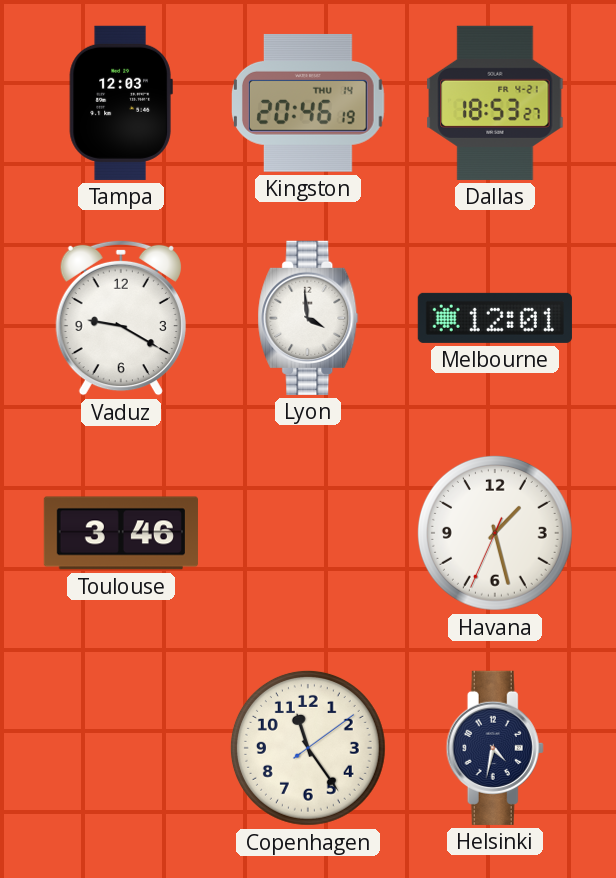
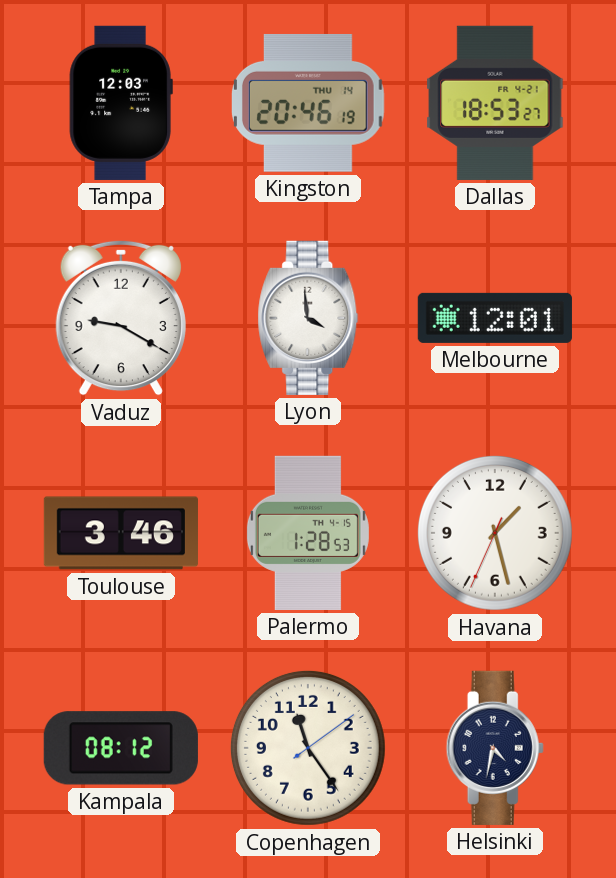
Palermo: none -> 1:28
Kampala: none -> 08:12
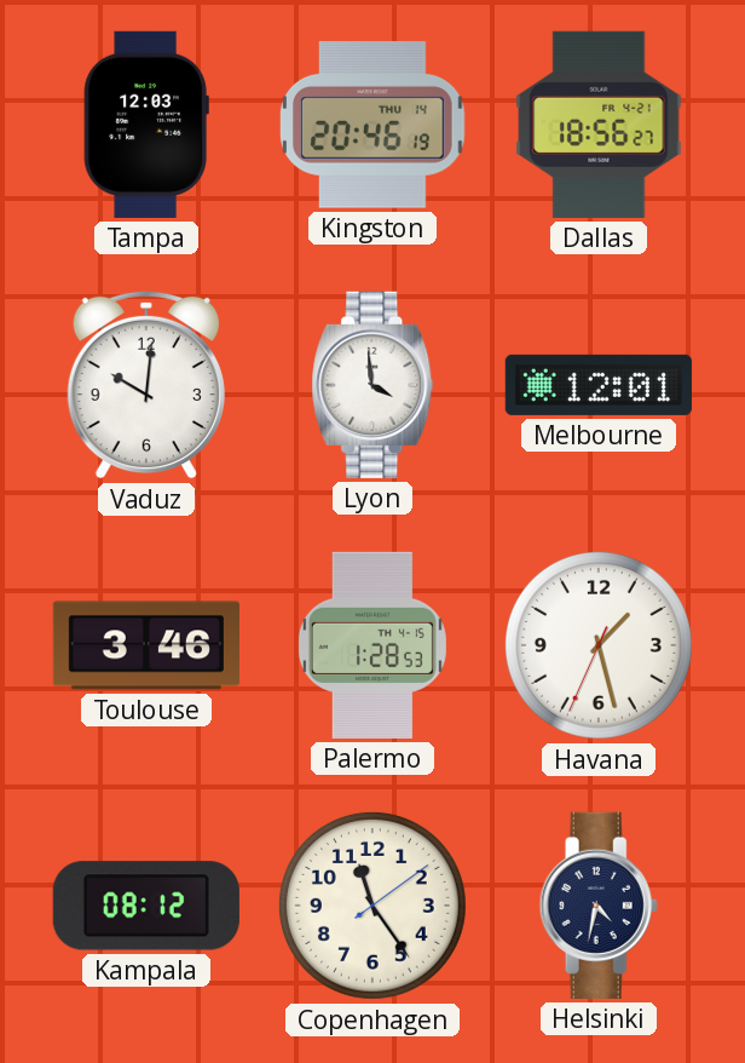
Dallas: 18:53 -> 18:56
Vaduz: 9:20 -> 10:01
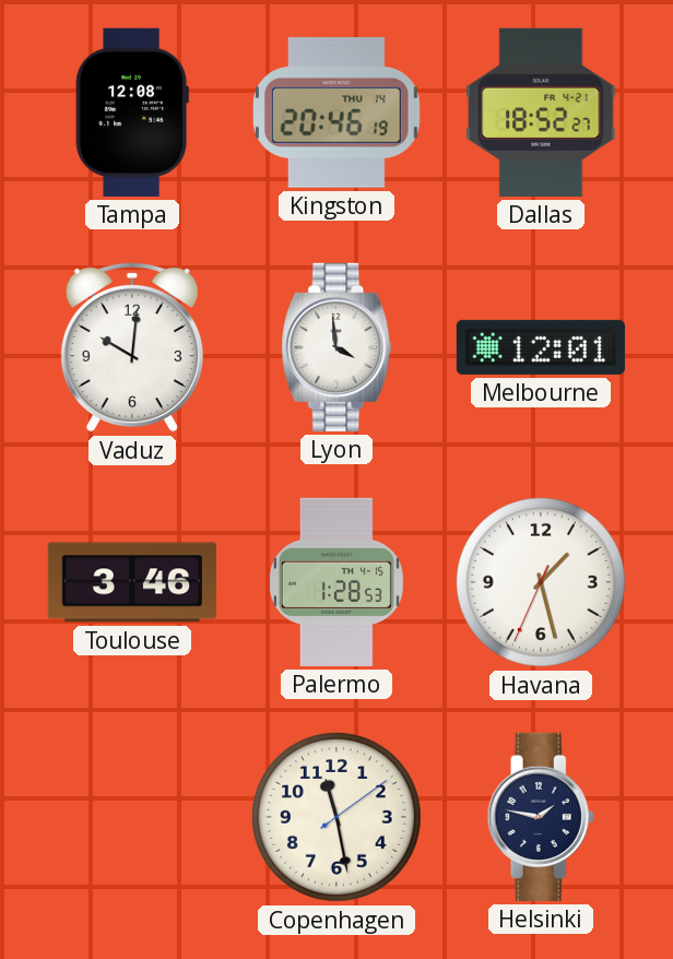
Tampa: 12:03 -> 12:08
Dallas: 18:56 -> 18:52
Kampala: 08:12 -> none
Copenhagen: 11:24 -> 11:28
Helsinki: 4:32 -> 1:47
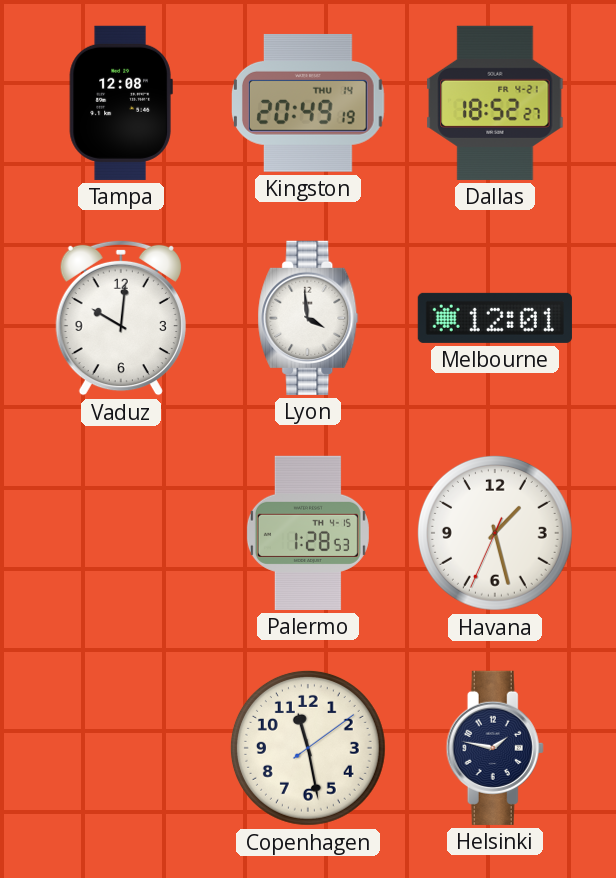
Kingston: 20:46 -> 20:49
Toulouse: 3:46 -> none
